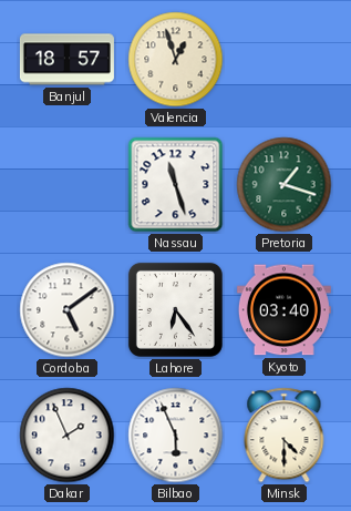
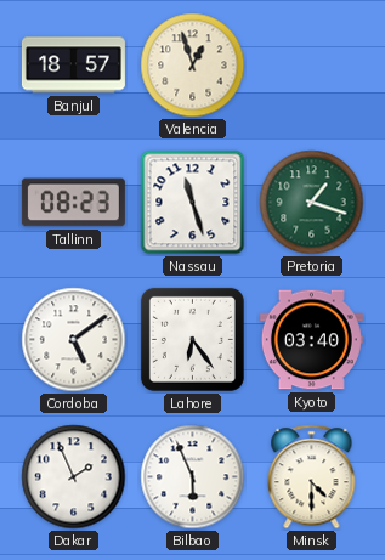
Tallinn: none -> 08:23
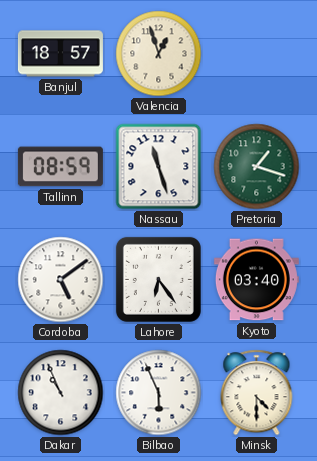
Tallinn: 08:23 -> 08:59
Dakar: 1:56 -> 10:56
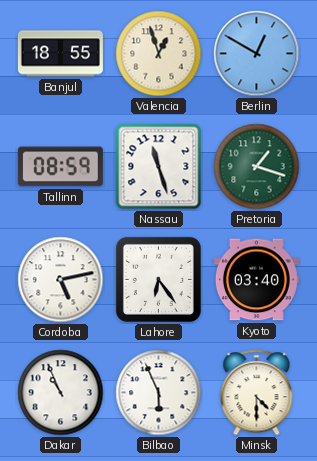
Banjul: 18:57 -> 18:55
Berlin: none -> 12:50
Cordoba: 5:09 -> 5:13
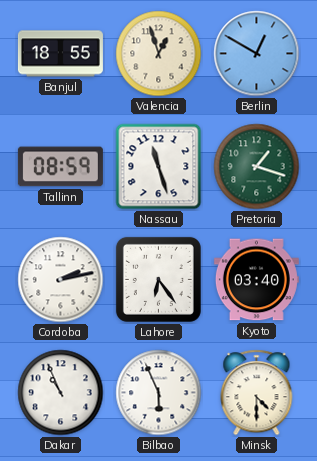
Cordoba: 5:13 -> 2:13
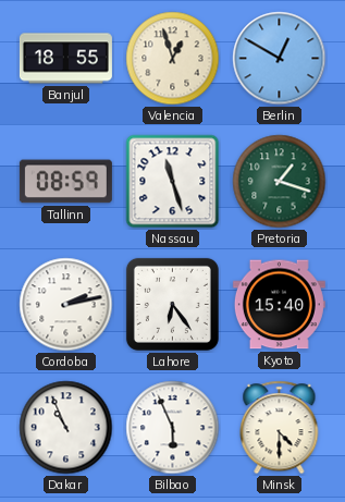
Kyoto: 03:40 -> 15:40
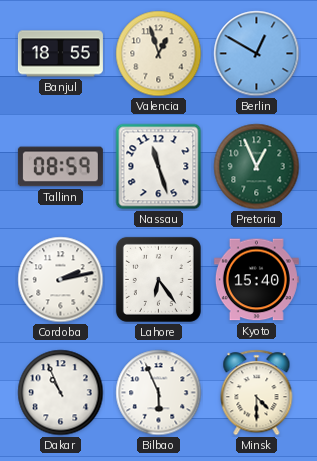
Pretoria: 1:18 -> 12:56
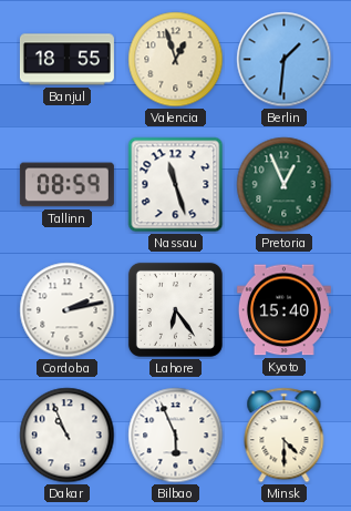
Berlin: 12:50 -> 1:31
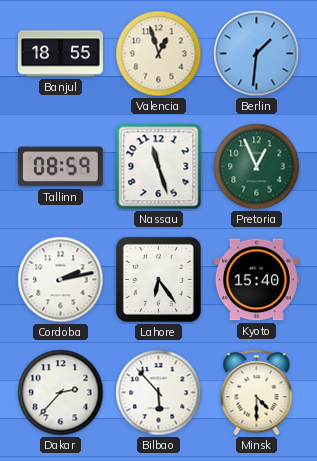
Dakar: 10:56 -> 2:37
Bilbao: 5:56 -> 5:53
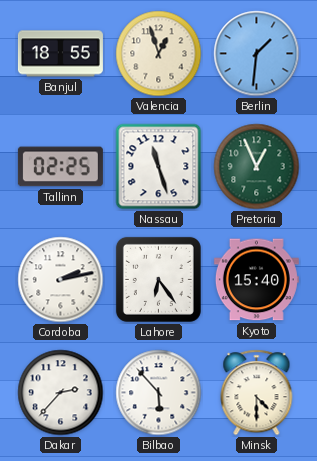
Tallinn: 08:59 -> 02:25
